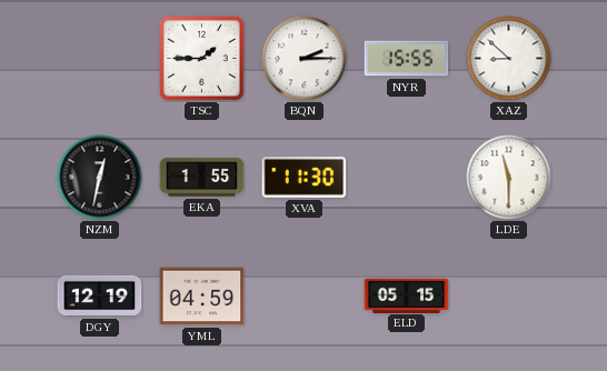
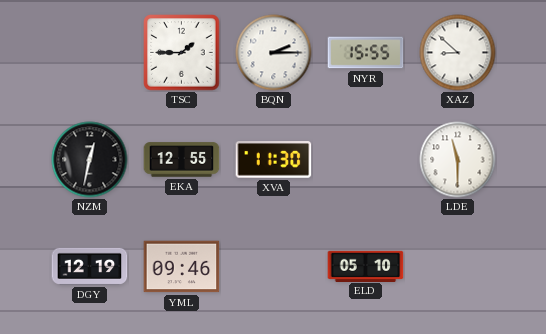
EKA: 1:55 -> 12:55
YML: 04:59 -> 09:46
ELD: 05:15 -> 05:10
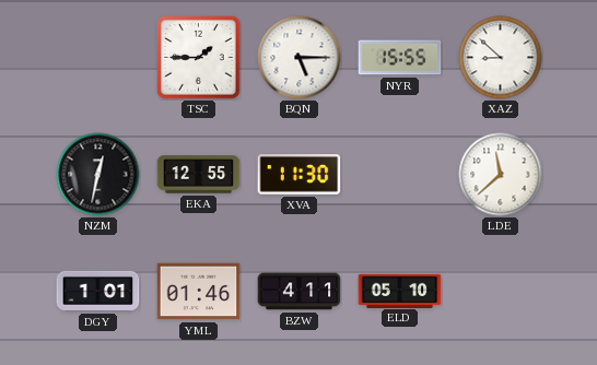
BQN: 2:15 -> 5:15
LDE: 11:30 -> 11:38
DGY: 12:19 -> 1:01
YML: 09:46 -> 01:46
BZW: none -> 4:11
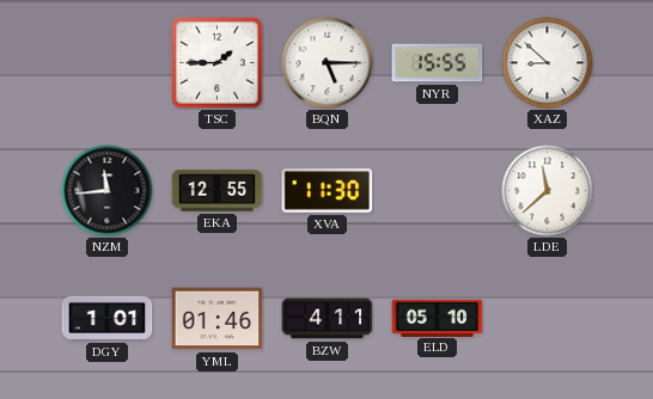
NZM: 12:32 -> 11:44
